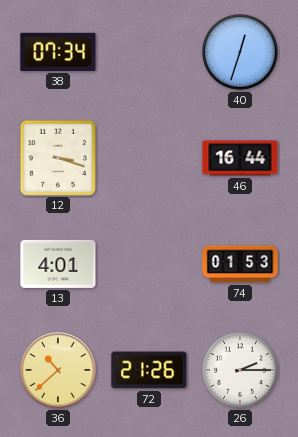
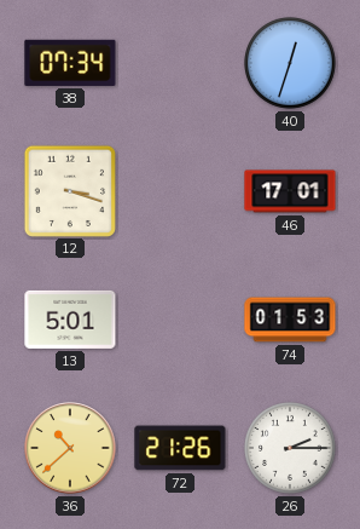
46: 16:44 -> 17:01
13: 4:01 -> 5:01
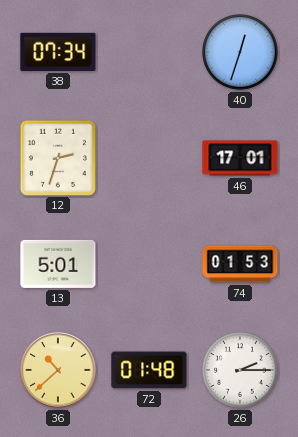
12: 3:18 -> 2:33
72: 21:26 -> 01:48
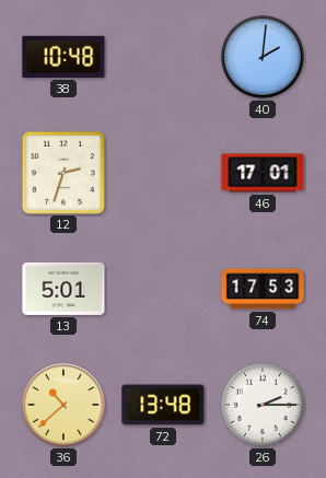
38: 07:34 -> 10:48
40: 12:33 -> 2:01
74: 01:53 -> 17:53
72: 01:48 -> 13:48
